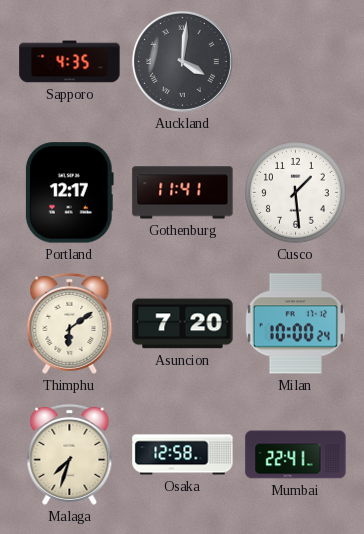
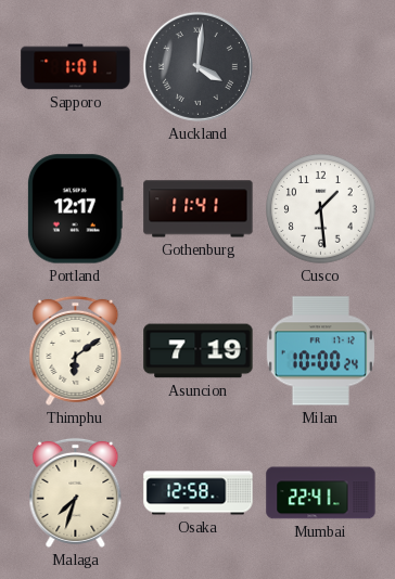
Sapporo: 4:35 -> 1:01
Asuncion: 7:20 -> 7:19
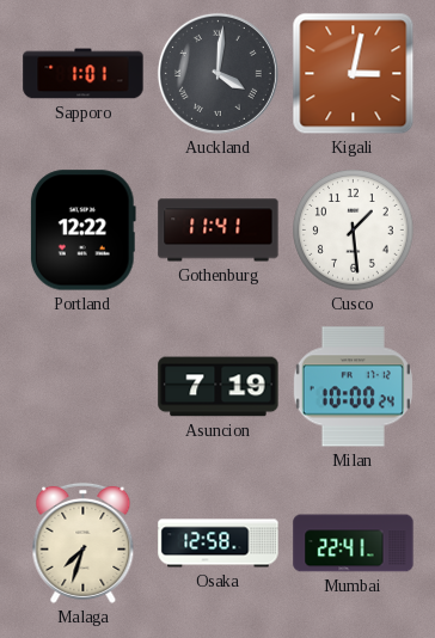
Kigali: none -> 3:02
Portland: 12:17 -> 12:22
Thimphu: 6:09 -> none
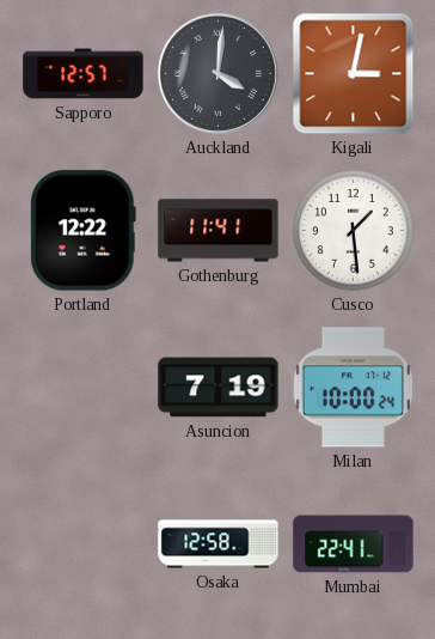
Sapporo: 1:01 -> 12:57
Malaga: 7:33 -> none
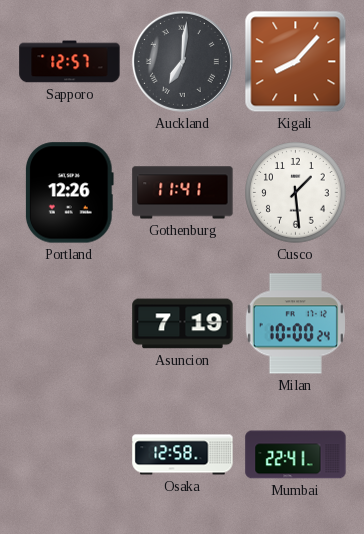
Auckland: 4:01 -> 7:01
Kigali: 3:02 -> 8:07
Portland: 12:22 -> 12:26
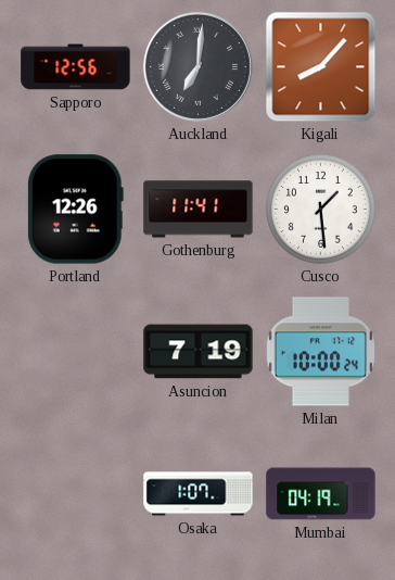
Sapporo: 12:57 -> 12:56
Osaka: 12:58 -> 1:07
Mumbai: 22:41 -> 04:19
